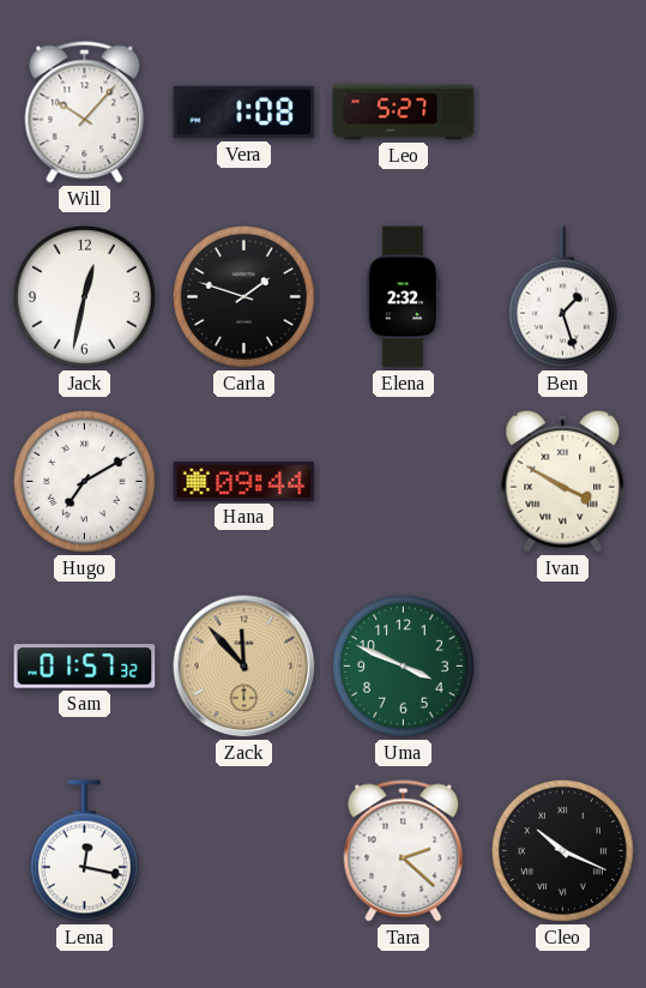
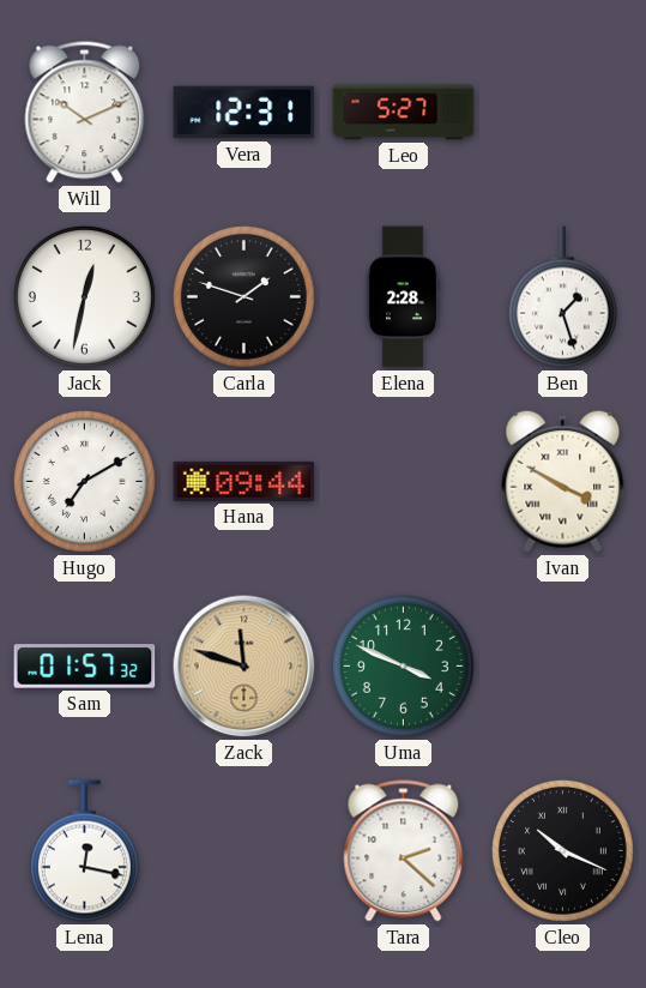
Will: 10:07 -> 10:11
Vera: 1:08 -> 12:31
Elena: 2:32 -> 2:28
Zack: 11:53 -> 11:48
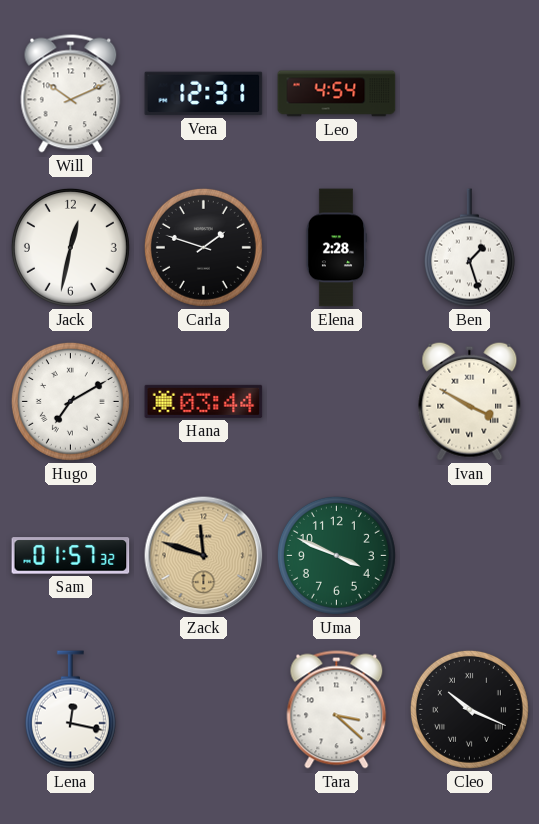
Leo: 5:27 -> 4:54
Hana: 09:44 -> 03:44
Tara: 2:22 -> 3:22
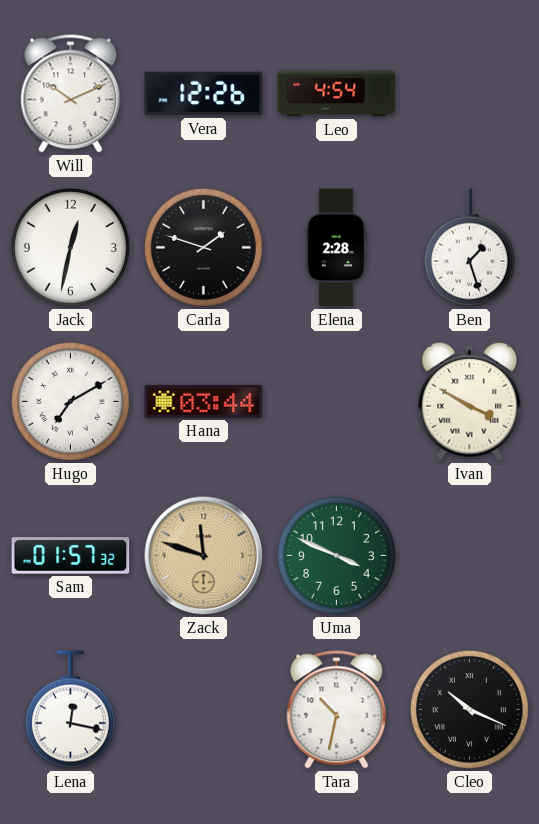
Vera: 12:31 -> 12:26
Tara: 3:22 -> 10:32
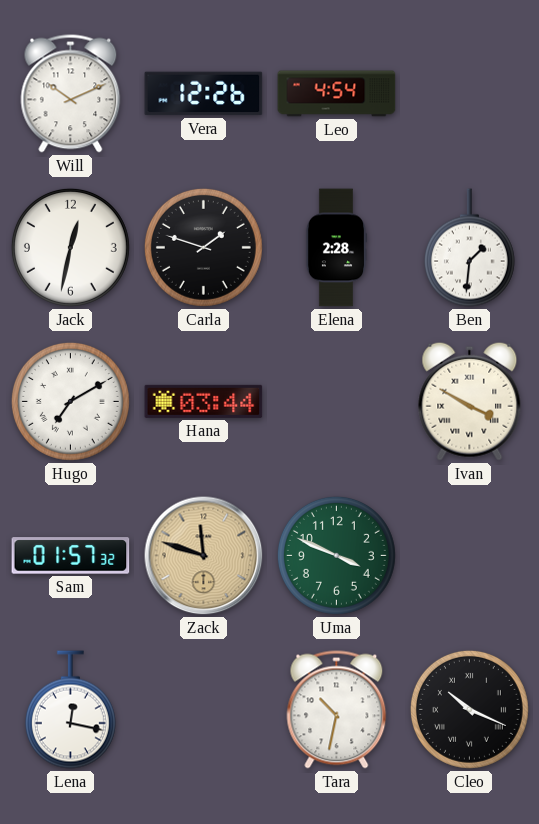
Ben: 1:27 -> 1:31
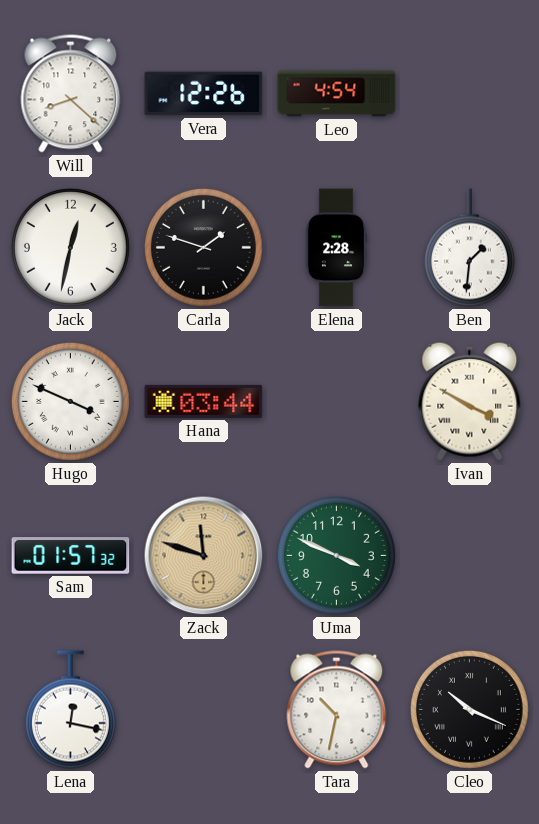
Will: 10:11 -> 8:22
Hugo: 7:10 -> 3:49
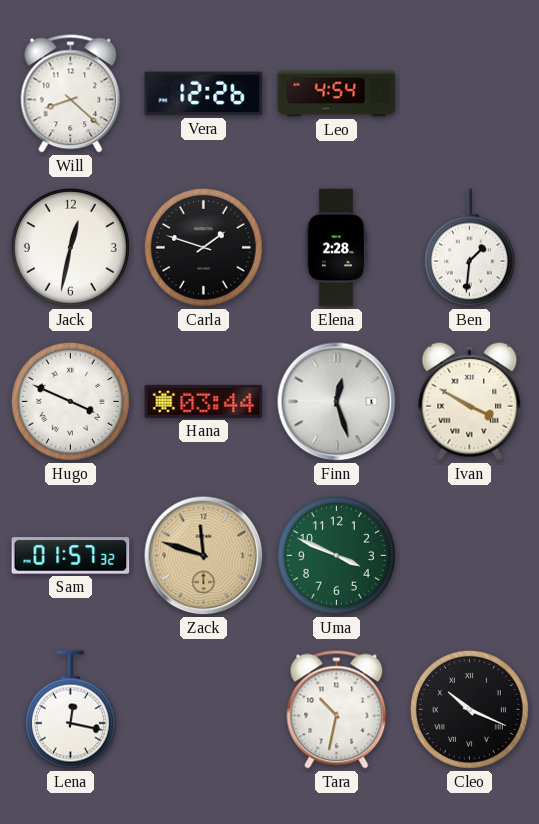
Finn: none -> 12:27
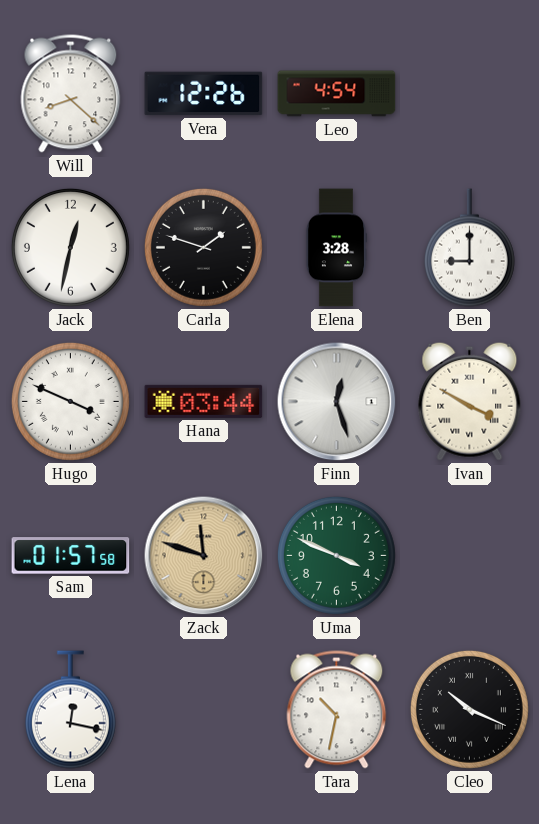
Elena: 2:28 -> 3:28
Ben: 1:31 -> 9:00
Sam: 01:57:32 -> 01:57:58
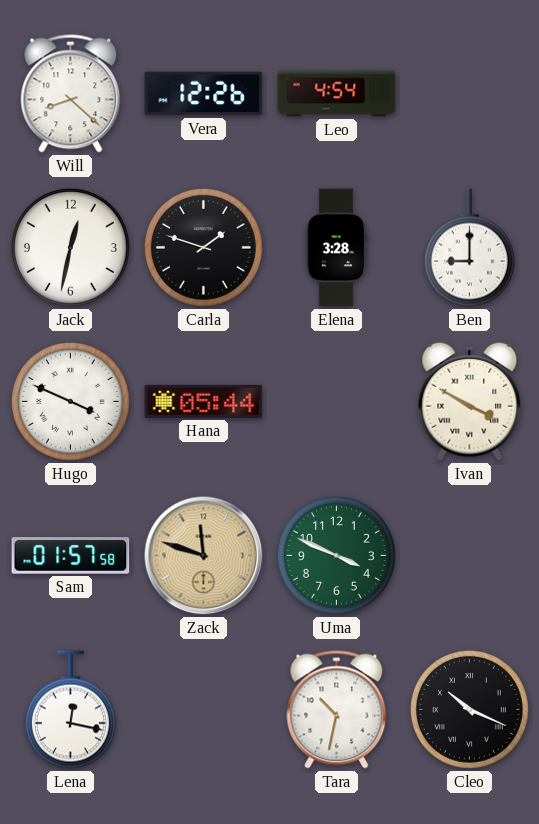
Hana: 03:44 -> 05:44
Finn: 12:27 -> none
